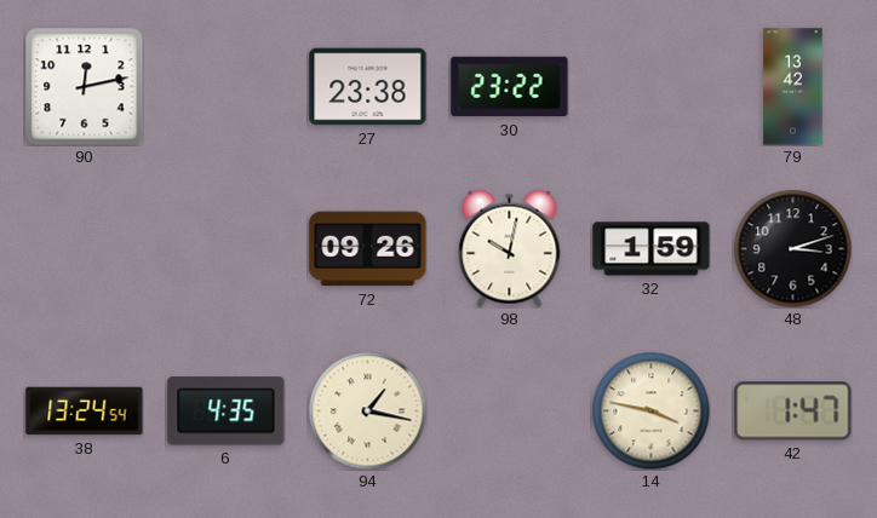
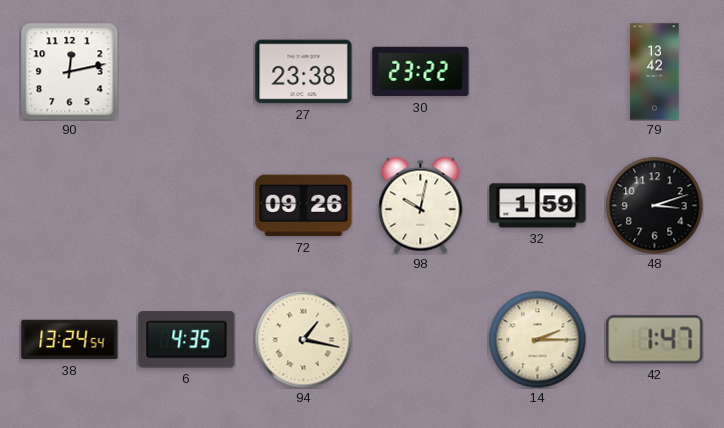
14: 3:47 -> 2:15
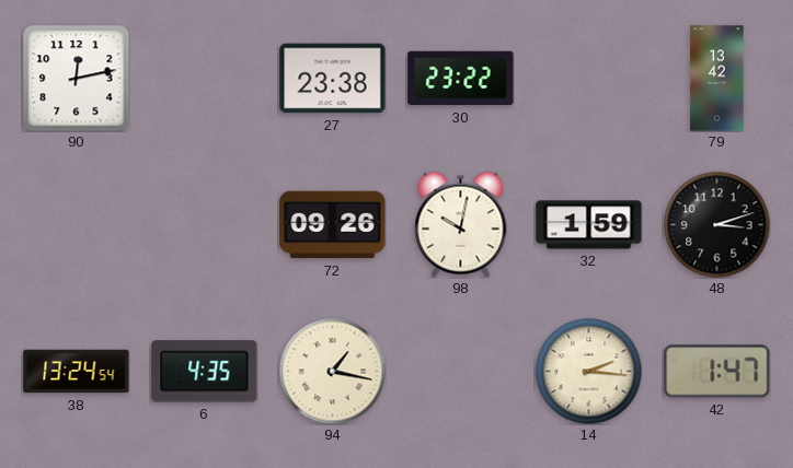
14: 2:15 -> 2:16
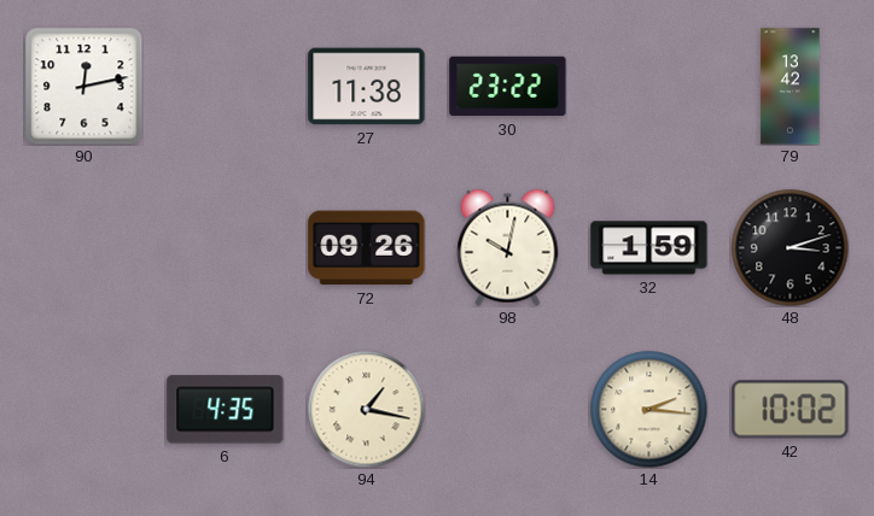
27: 23:38 -> 11:38
38: 13:24 -> none
42: 1:47 -> 10:02
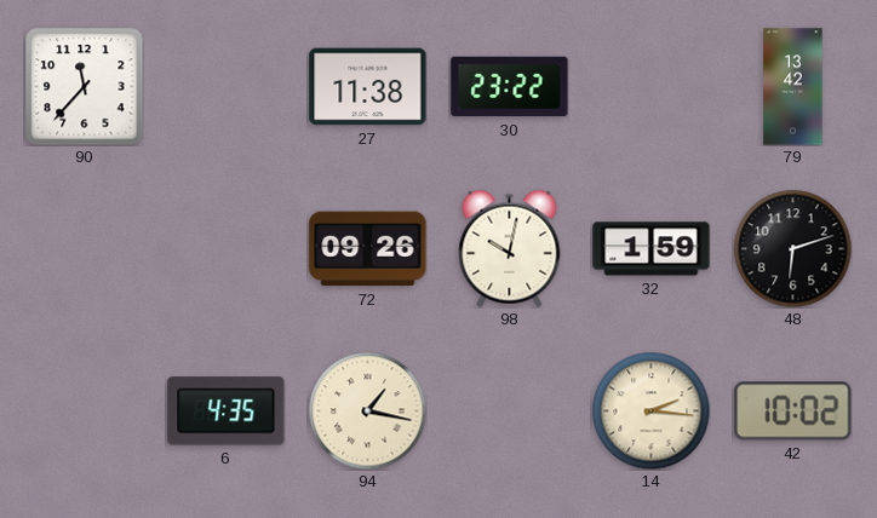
90: 12:13 -> 11:37
48: 3:12 -> 6:12
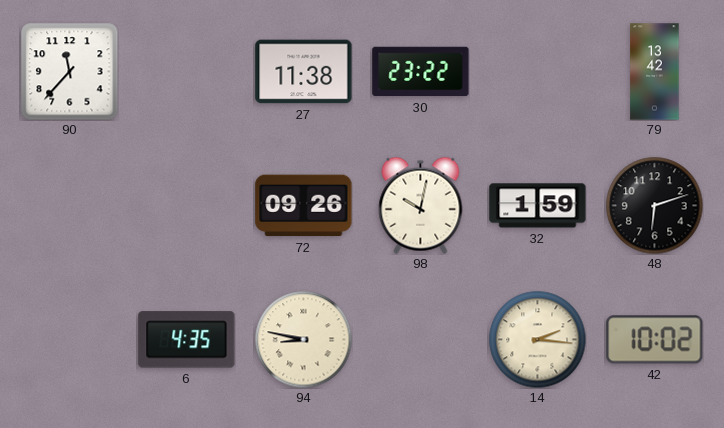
94: 1:17 -> 8:47
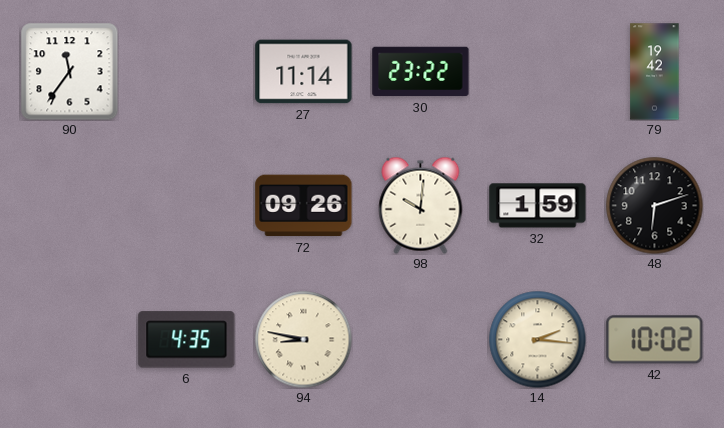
90: 11:37 -> 11:36
27: 11:38 -> 11:14
79: 13:42 -> 19:42
98: 10:02 -> 10:01
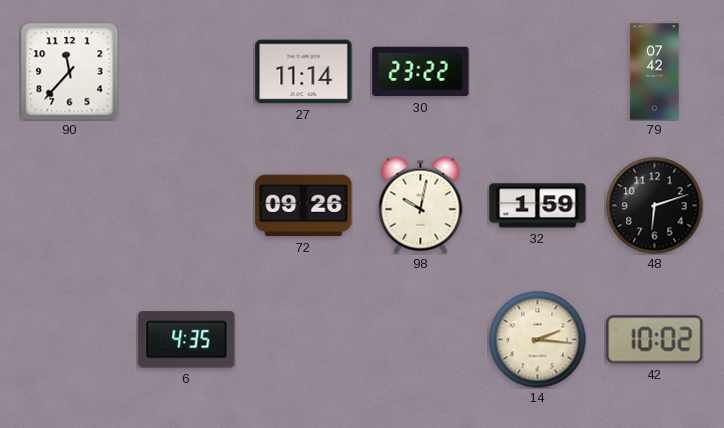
90: 11:36 -> 11:37
79: 19:42 -> 07:42
98: 10:01 -> 10:02
94: 8:47 -> none
